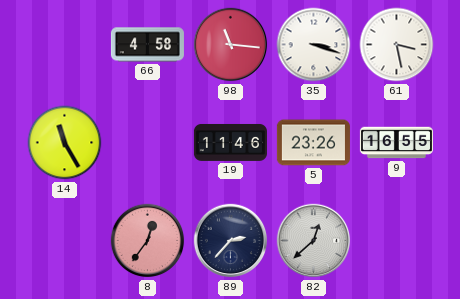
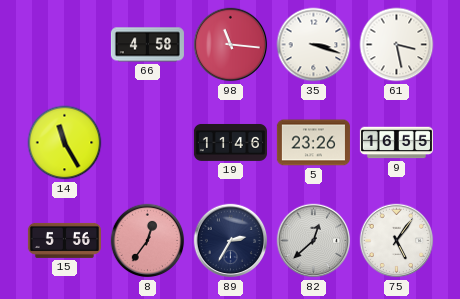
15: none -> 5:56
89: 2:37 -> 2:35
75: none -> 5:06
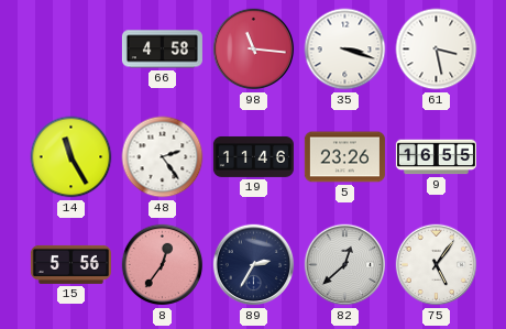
48: none -> 2:24
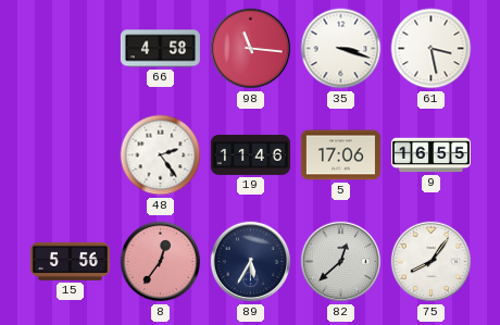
14: 11:25 -> none
5: 23:26 -> 17:06
89: 2:35 -> 5:35
75: 5:06 -> 8:06
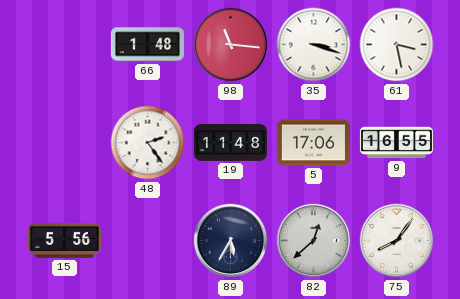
66: 4:58 -> 1:48
19: 11:46 -> 11:48
8: 12:36 -> none
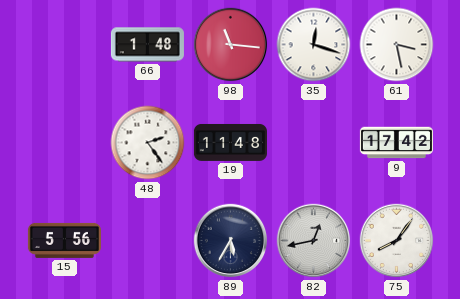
35: 3:18 -> 12:18
5: 17:06 -> none
9: 16:55 -> 17:42
82: 12:38 -> 12:43
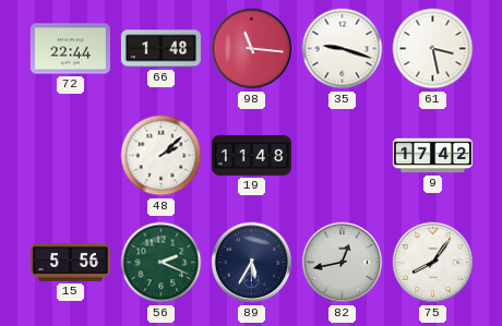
72: none -> 22:44
35: 12:18 -> 9:18
48: 2:24 -> 2:08
56: none -> 2:19
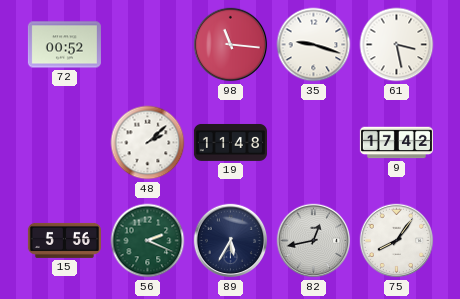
72: 22:44 -> 00:52
66: 1:48 -> none
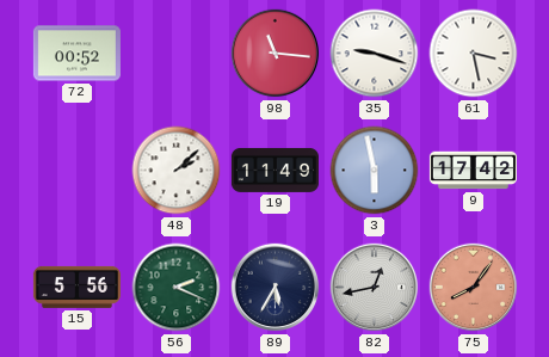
19: 11:48 -> 11:49
3: none -> 5:58
75 dial: white -> salmon
